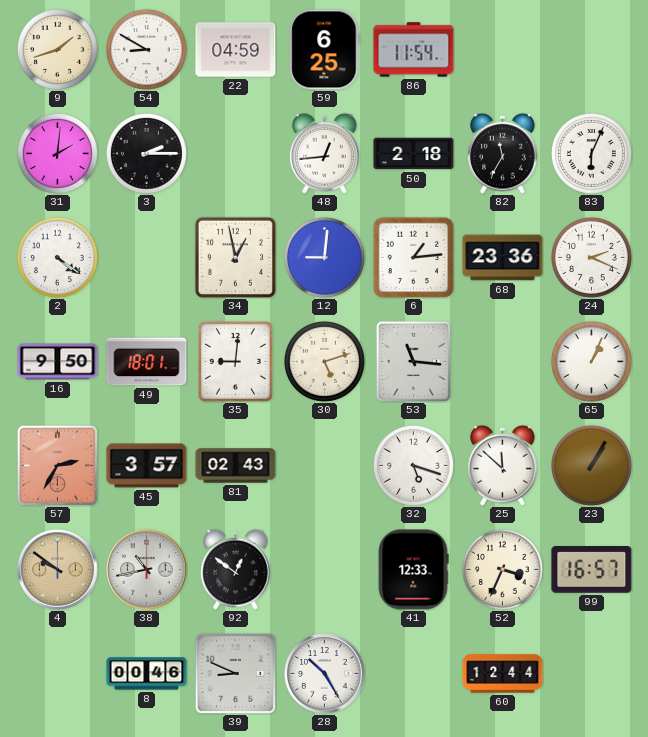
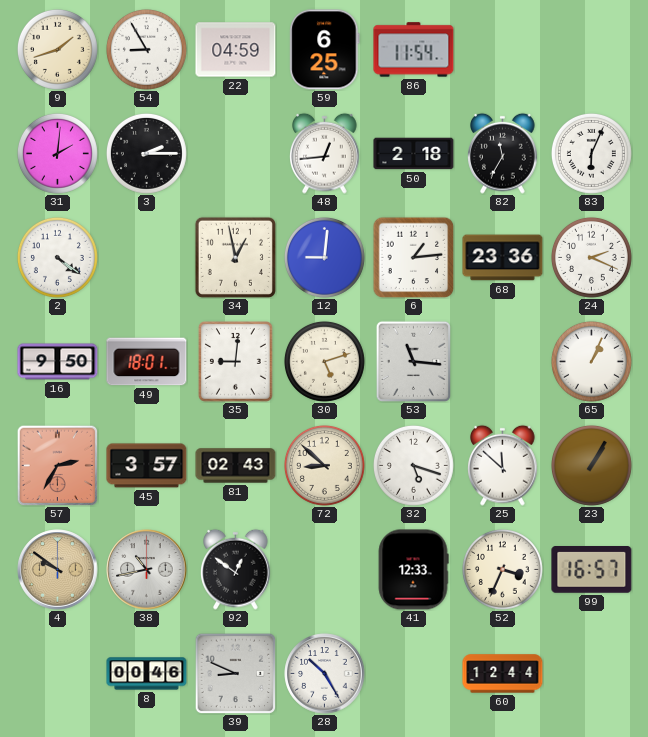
54: 8:50 -> 8:55
72: none -> 8:52
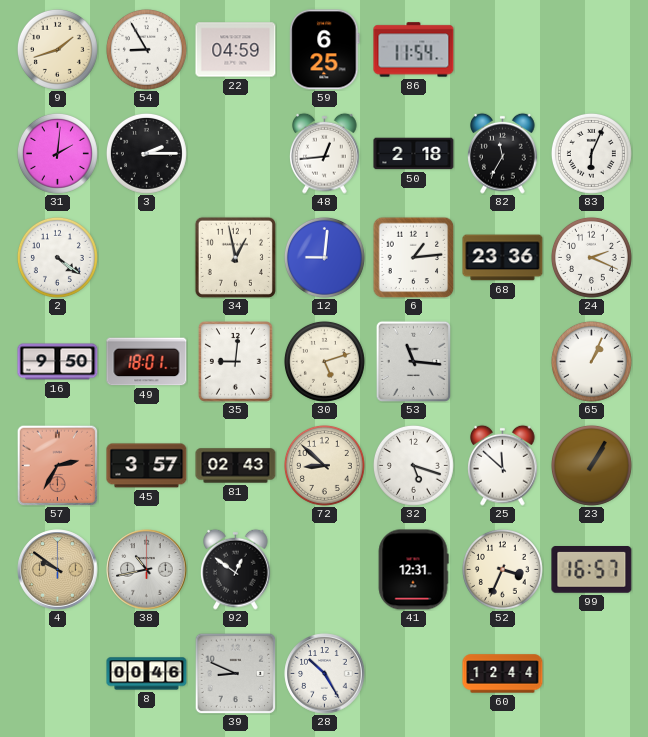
41: 12:33 -> 12:31
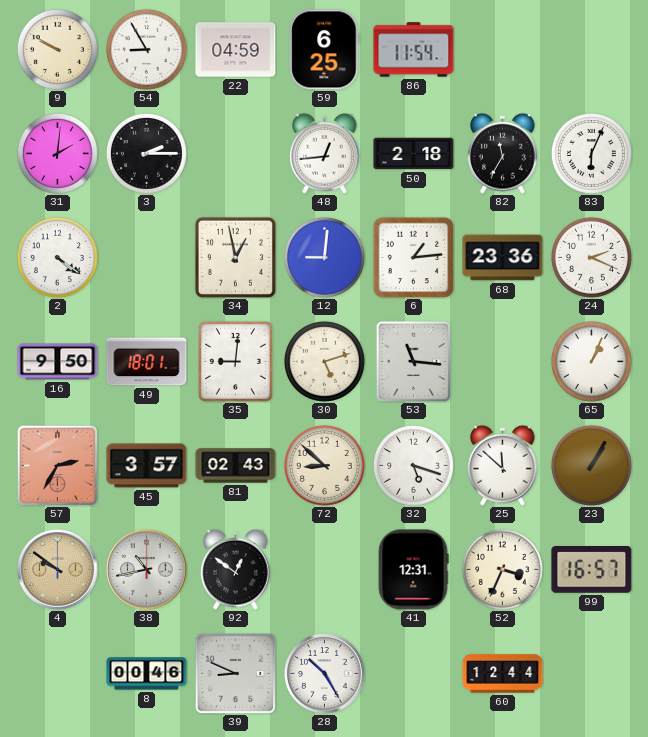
9: 1:42 -> 9:50
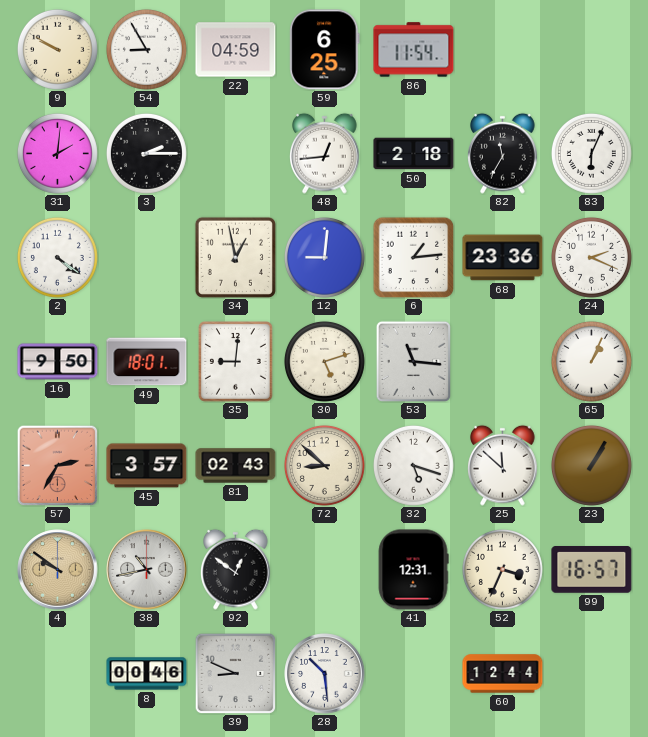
28: 10:25 -> 10:29
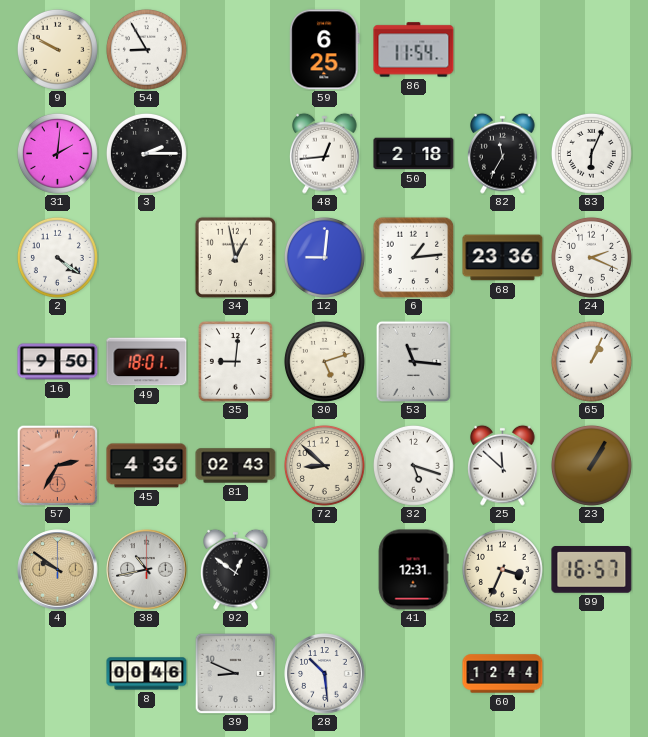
22: 04:59 -> none
45: 3:57 -> 4:36
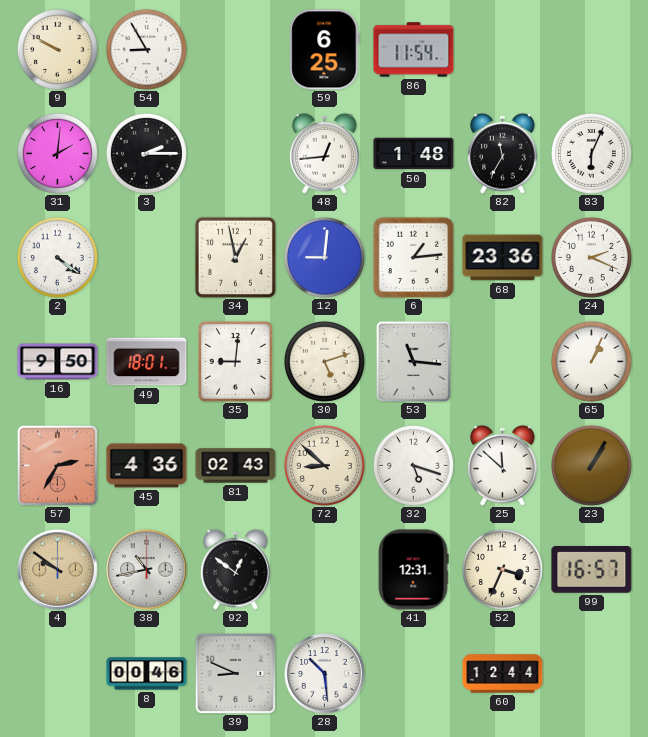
50: 2:18 -> 1:48
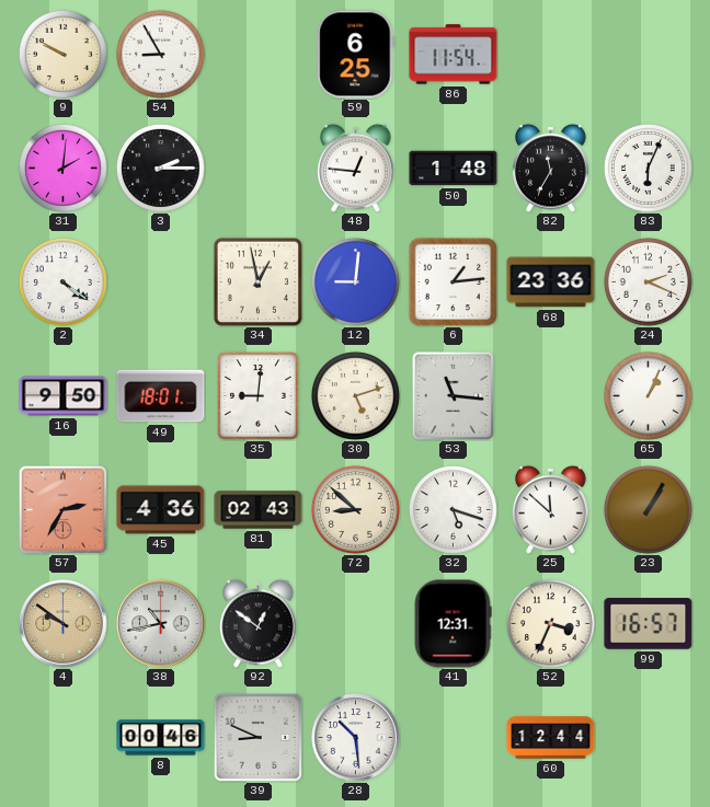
48: 12:44 -> 12:46
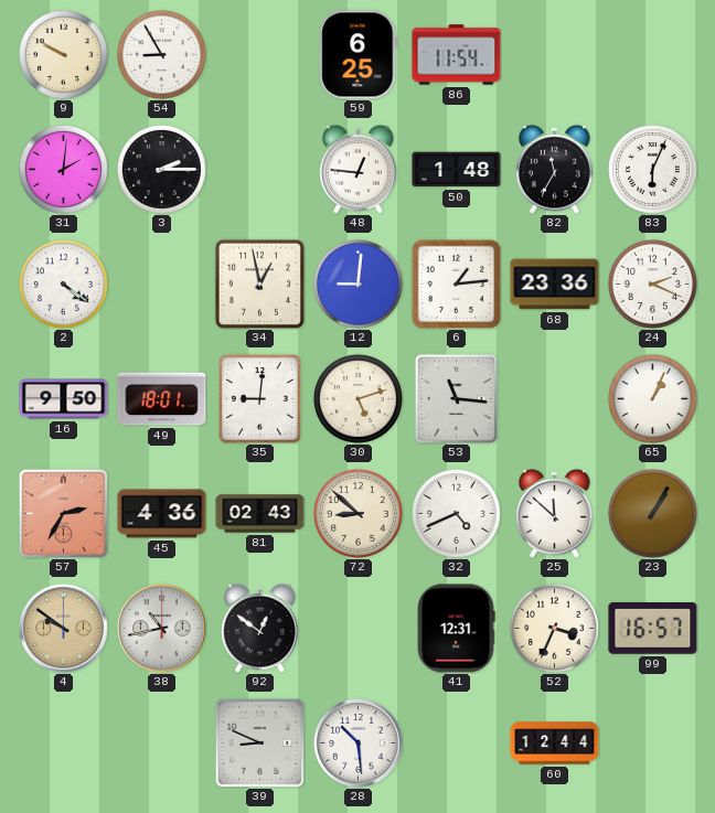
32: 5:18 -> 4:41
8: 00:46 -> none
